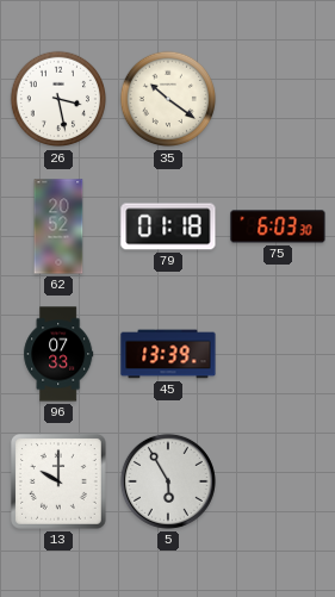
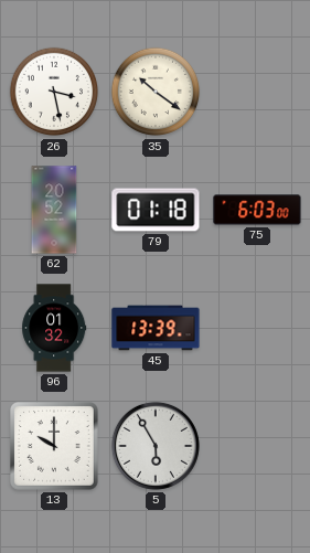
75: 6:03:30 -> 6:03:00
96: 07:33 -> 01:32
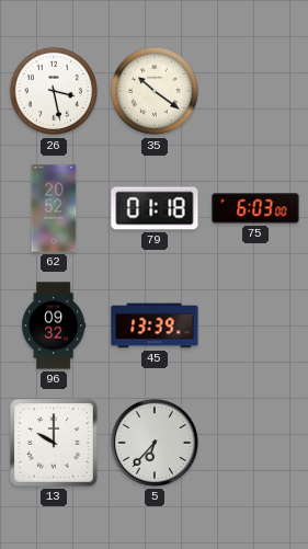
96: 01:32 -> 09:32
5: 5:55 -> 6:37
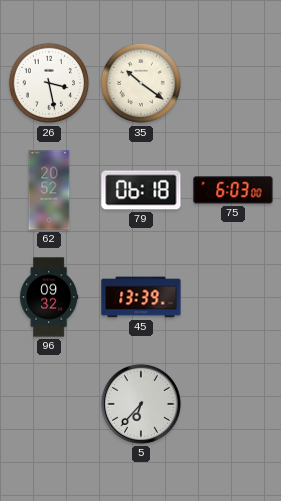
79: 01:18 -> 06:18
13: 10:00 -> none
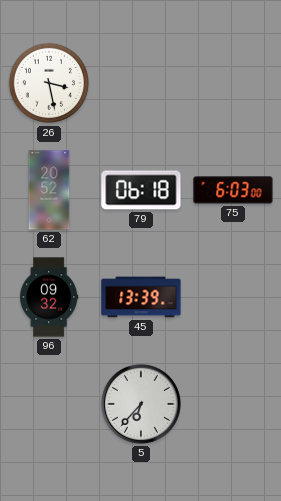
35: 10:21 -> none
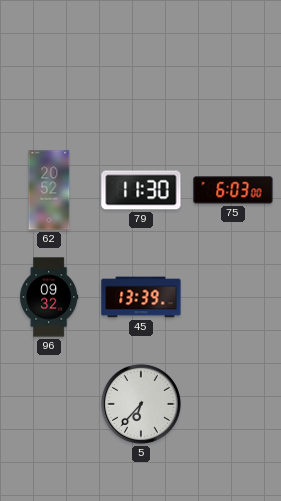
26: 3:28 -> none
79: 06:18 -> 11:30
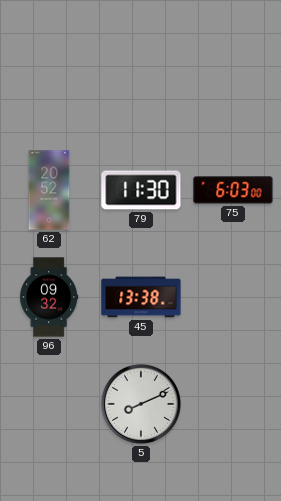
45: 13:39 -> 13:38
5: 6:37 -> 8:11
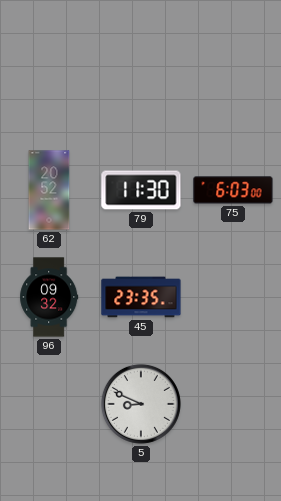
45: 13:38 -> 23:35
5: 8:11 -> 8:49
